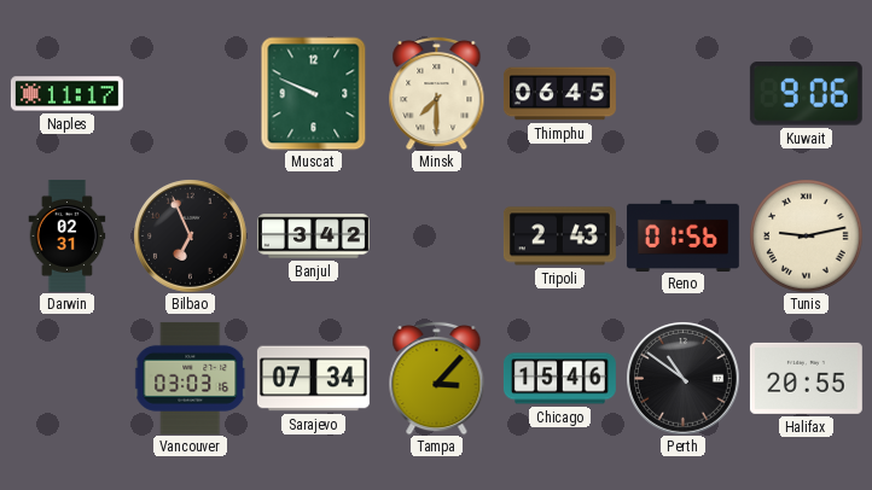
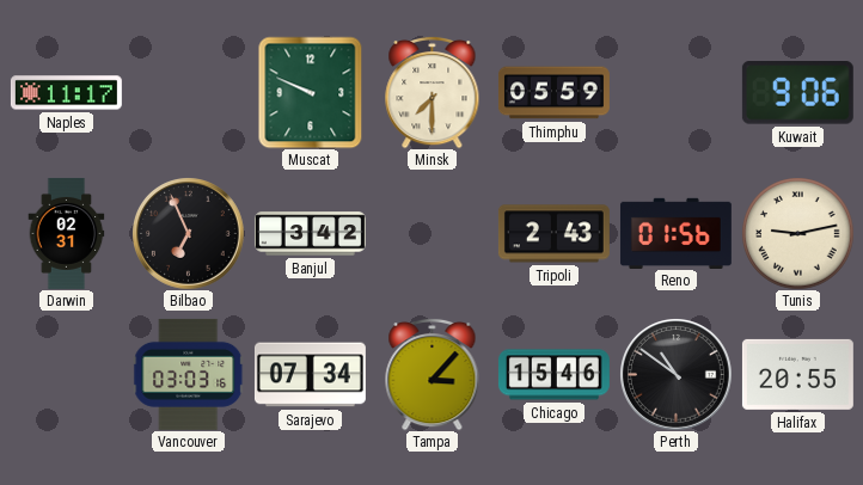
Thimphu: 06:45 -> 05:59
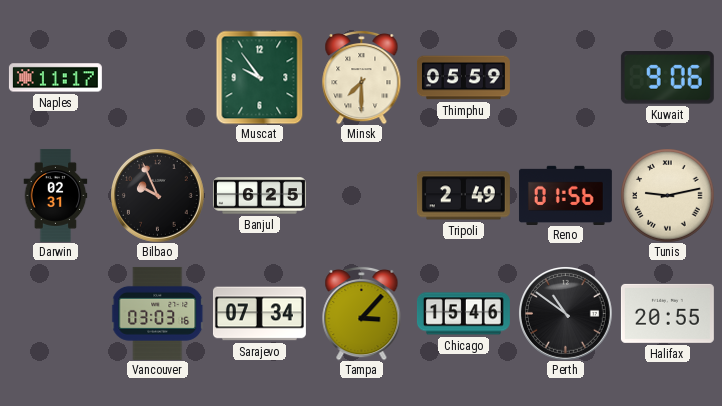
Muscat: 9:49 -> 9:54
Bilbao: 6:56 -> 9:56
Banjul: 3:42 -> 6:25
Tripoli: 2:43 -> 2:49
